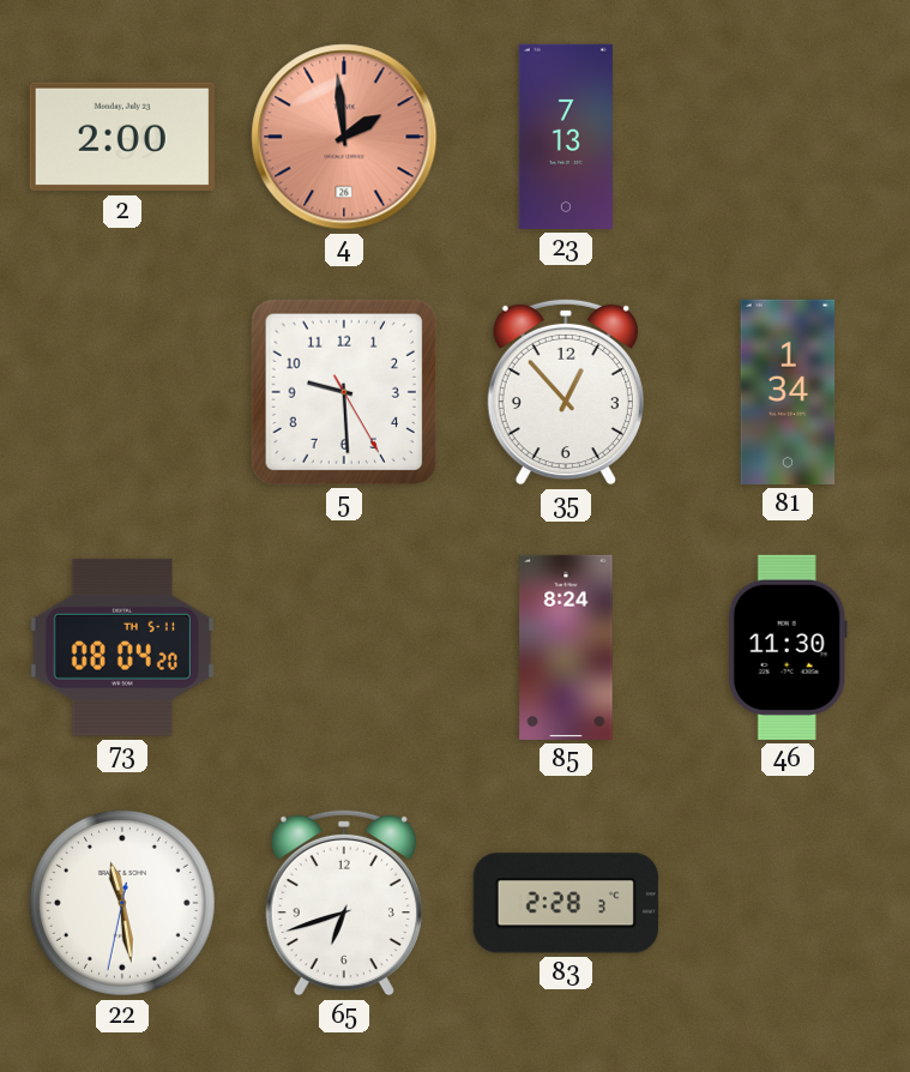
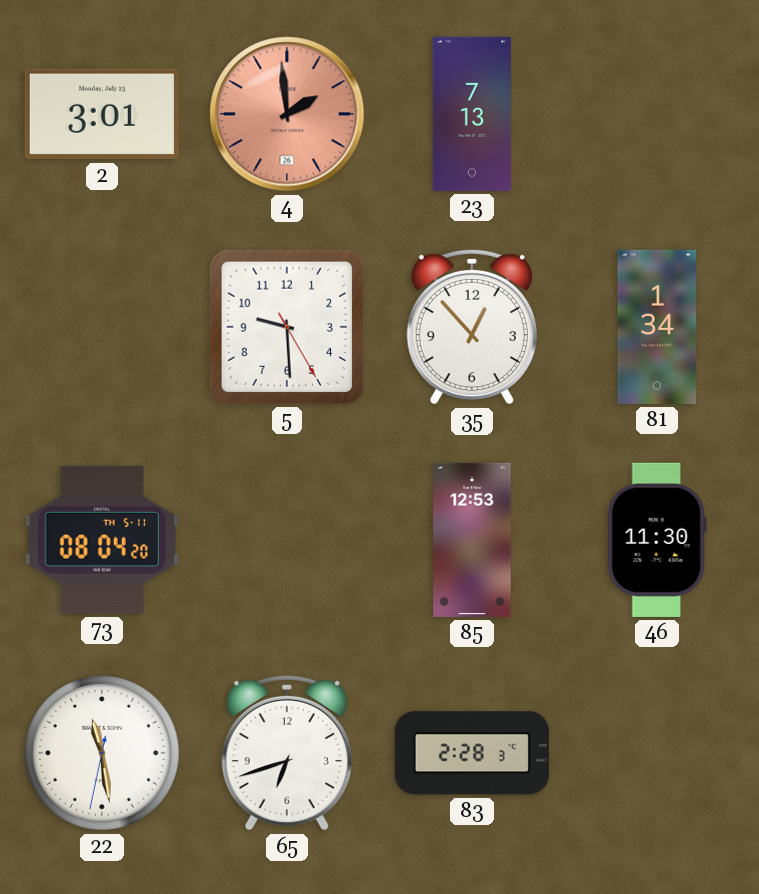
2: 2:00 -> 3:01
85: 8:24 -> 12:53
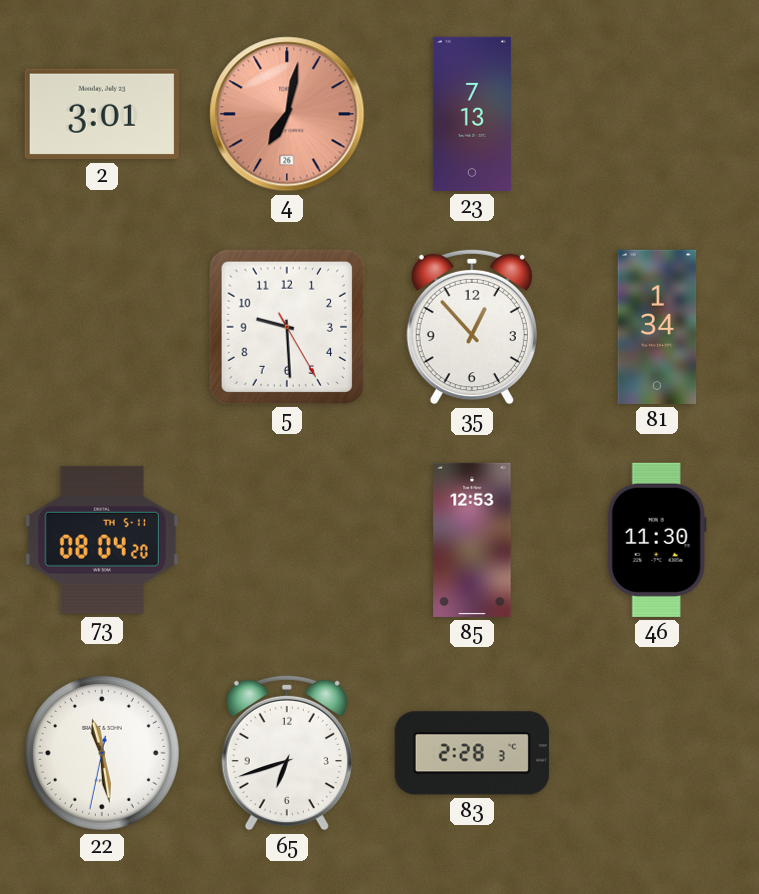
4: 1:59 -> 7:02
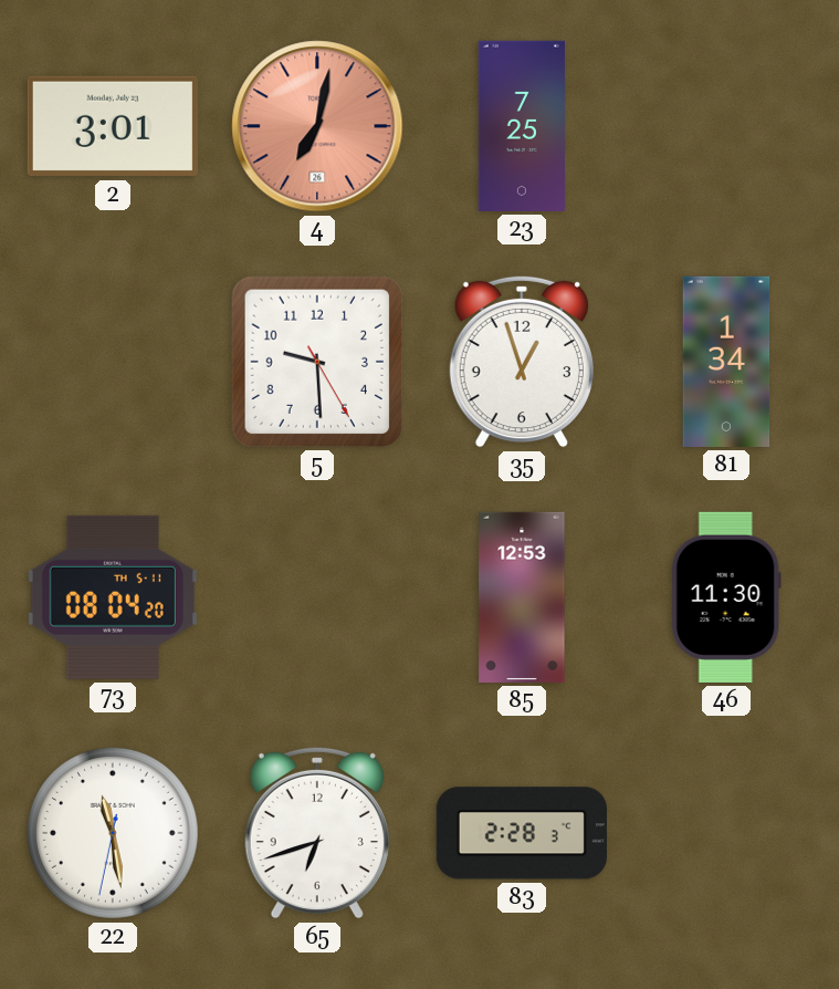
23: 7:13 -> 7:25
35: 12:53 -> 12:57
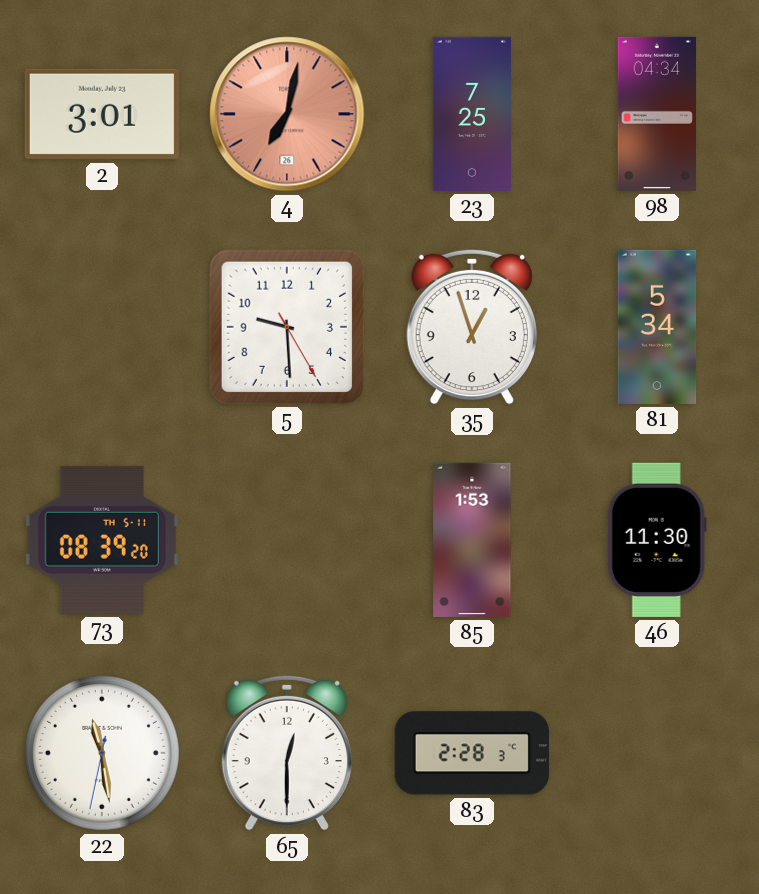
98: none -> 04:34
81: 1:34 -> 5:34
73: 08:04 -> 08:39
85: 12:53 -> 1:53
65: 6:42 -> 12:30
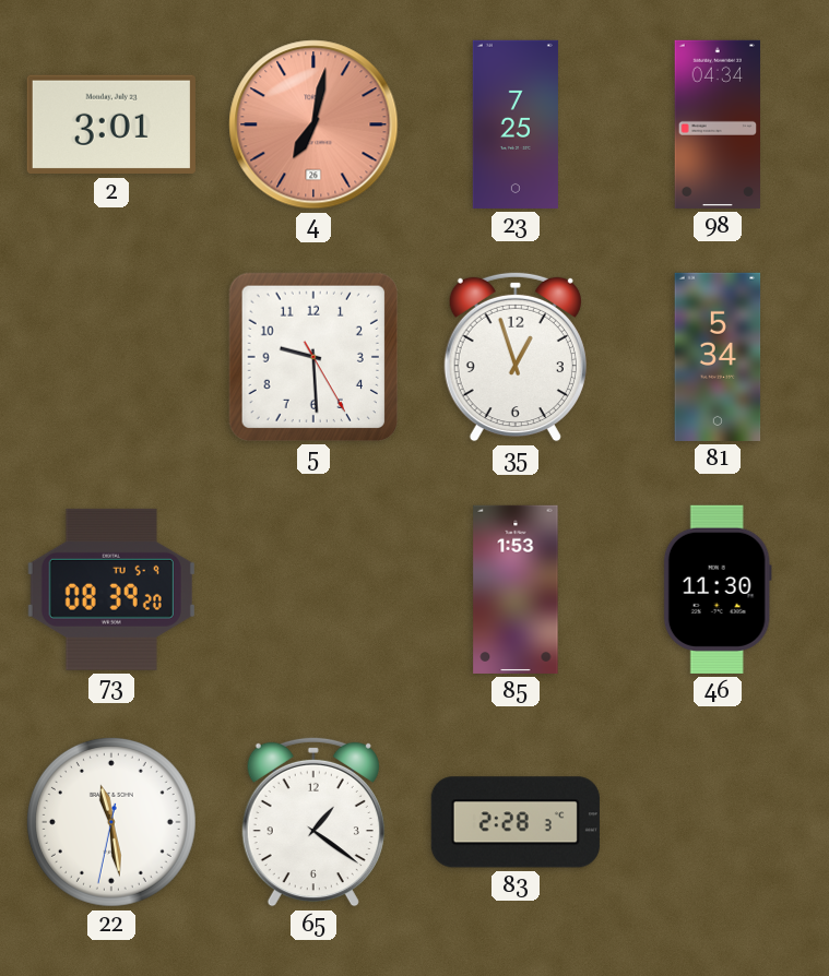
73 date: TH 5-11 -> TU 5-9
65: 12:30 -> 1:21
